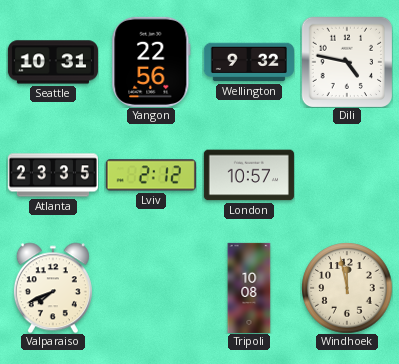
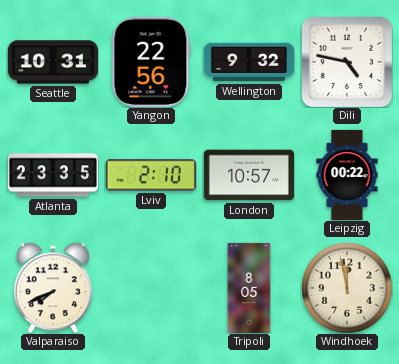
Lviv: 2:12 -> 2:10
Leipzig: none -> 00:22
Tripoli: 10:08 -> 8:05
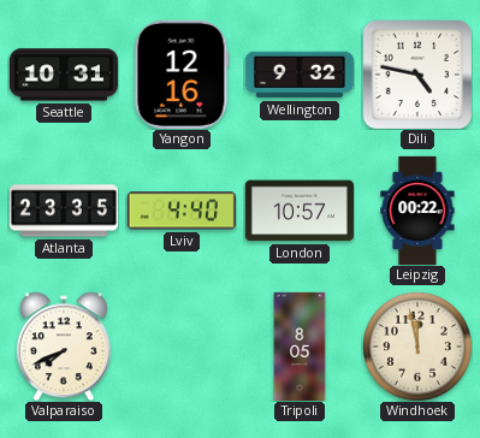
Yangon: 22:56 -> 12:16
Lviv: 2:10 -> 4:40
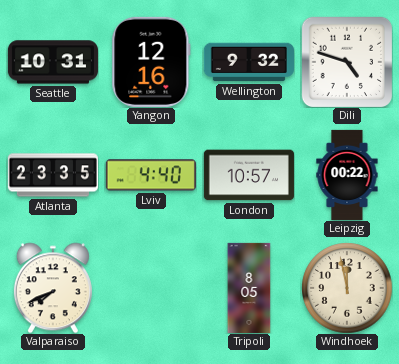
Dili: 4:47 -> 4:48
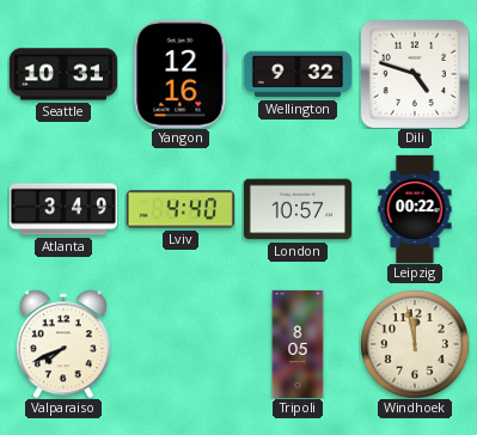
Atlanta: 23:35 -> 3:49
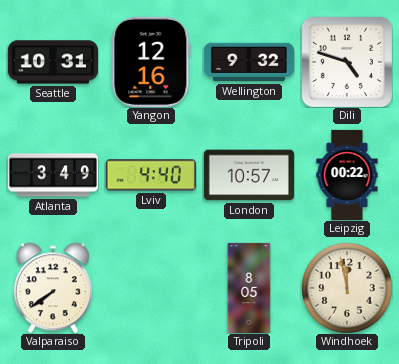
Valparaiso: 7:41 -> 7:39
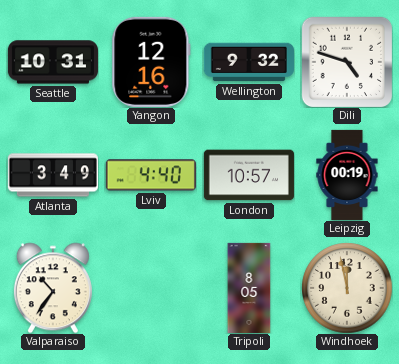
Leipzig: 00:22 -> 00:19
Valparaiso: 7:39 -> 10:36
